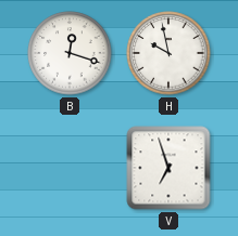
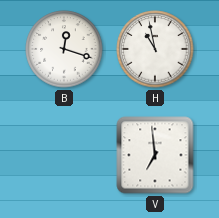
H: 9:58 -> 10:58
V: 6:57 -> 6:59
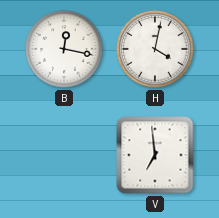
B: 12:18 -> 12:17
H: 10:58 -> 4:02
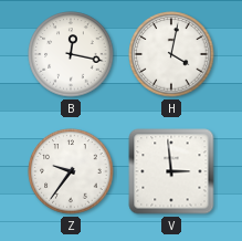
Z: none -> 9:36
V: 6:59 -> 2:59
